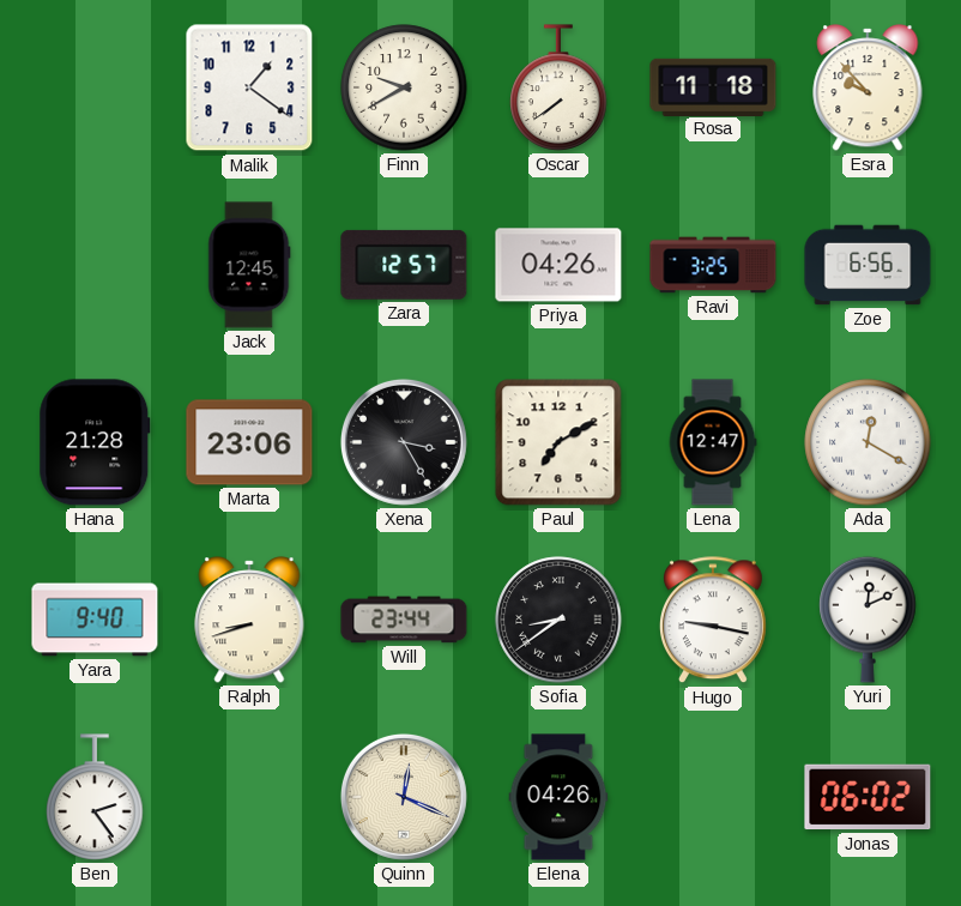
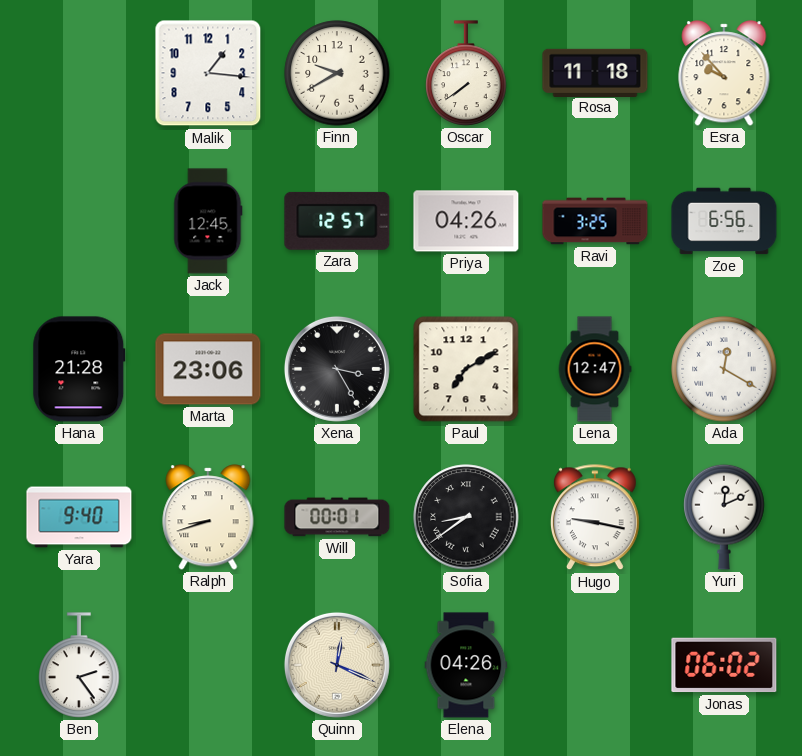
Malik: 1:21 -> 1:16
Will: 23:44 -> 00:01
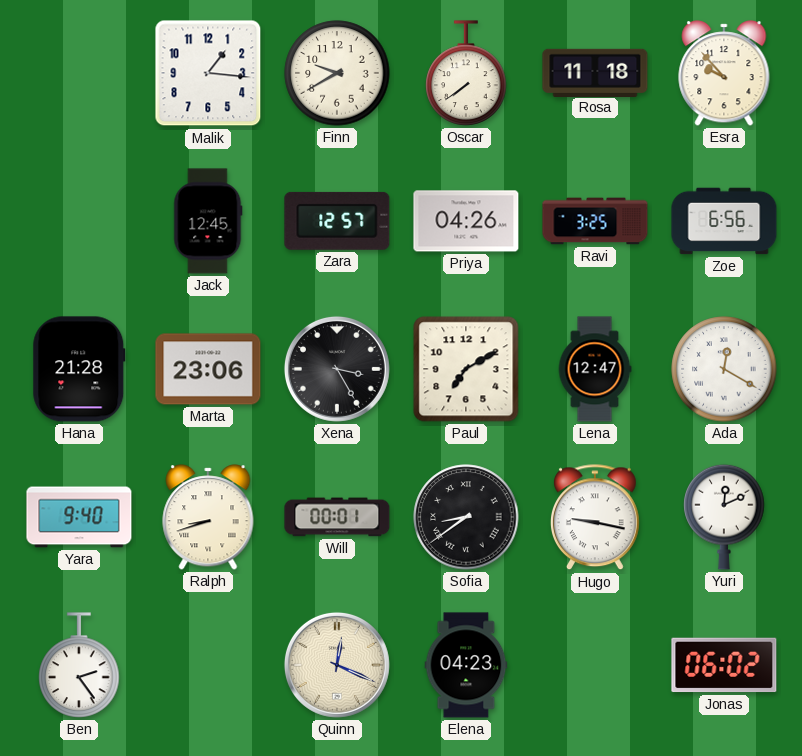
Elena: 04:26 -> 04:23
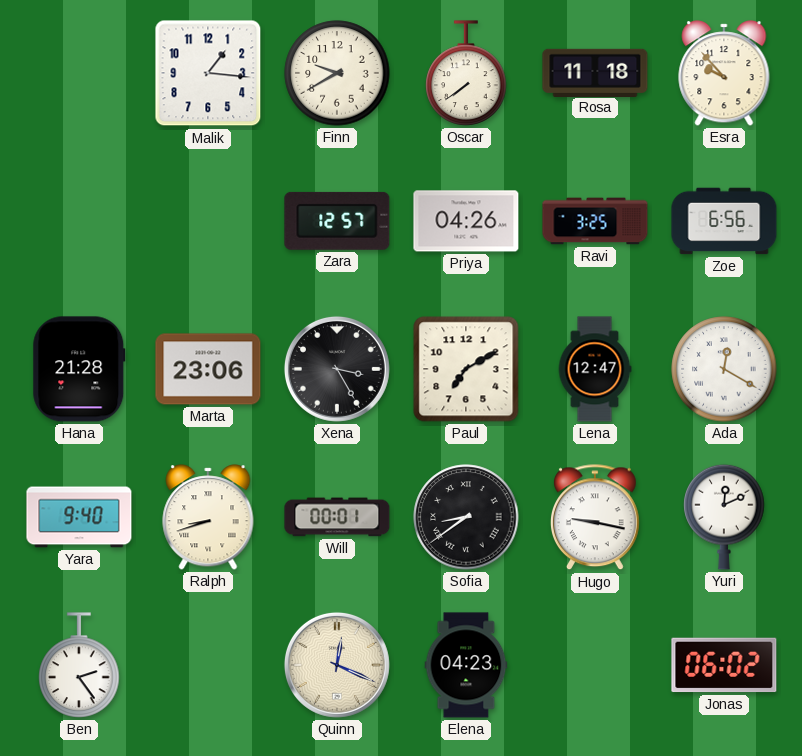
Jack: 12:45 -> none
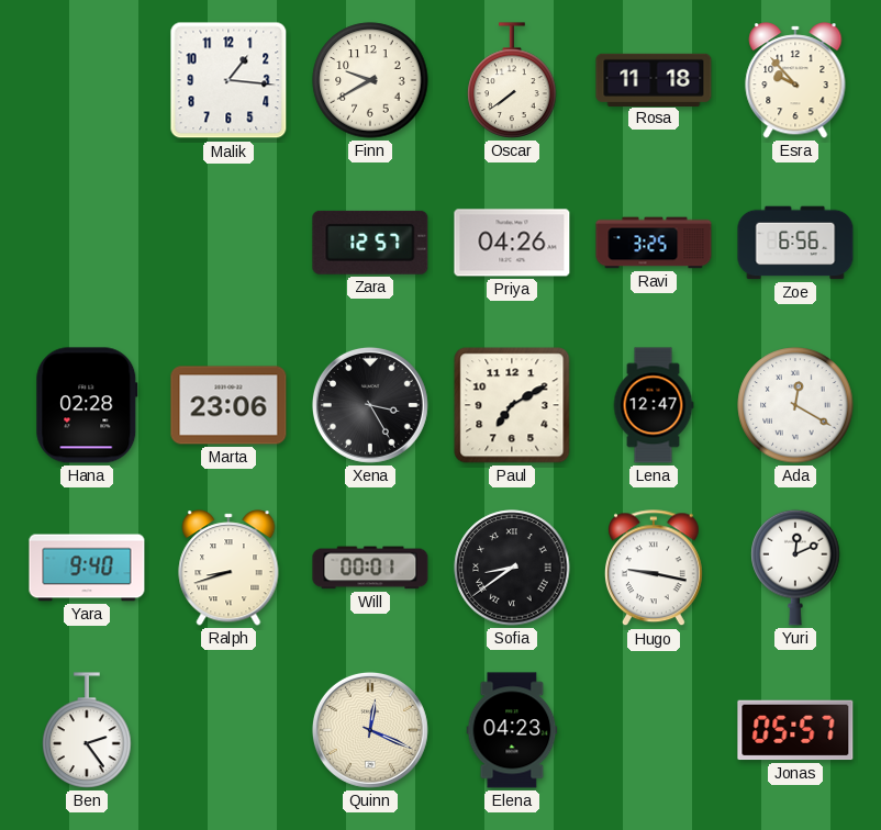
Hana: 21:28 -> 02:28
Jonas: 06:02 -> 05:57
